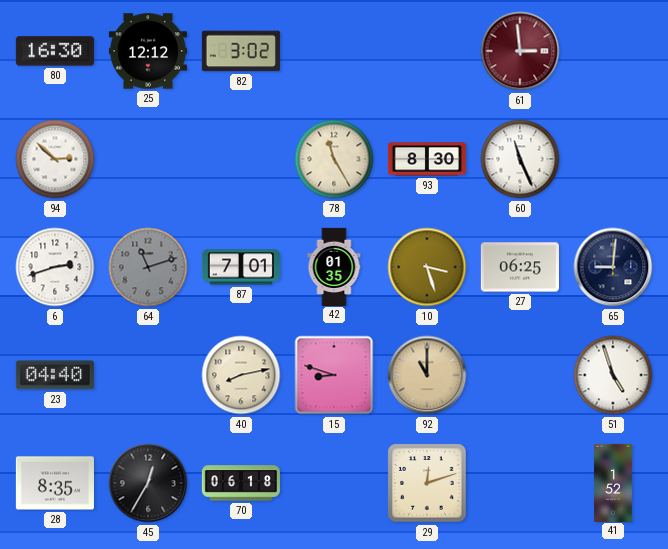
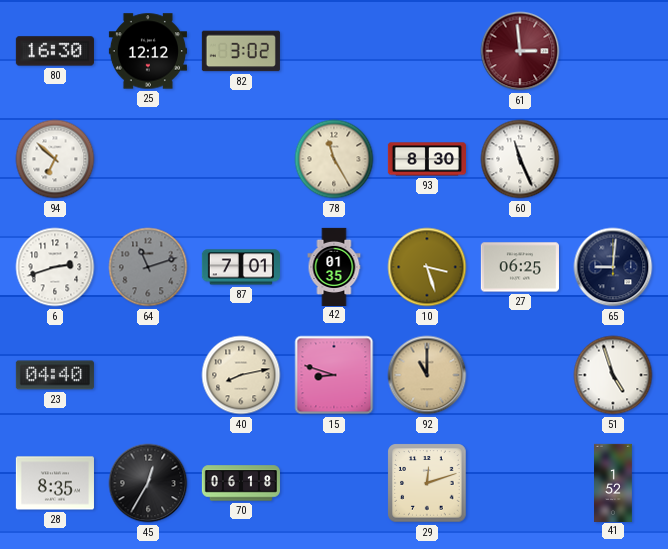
94: 2:52 -> 6:52
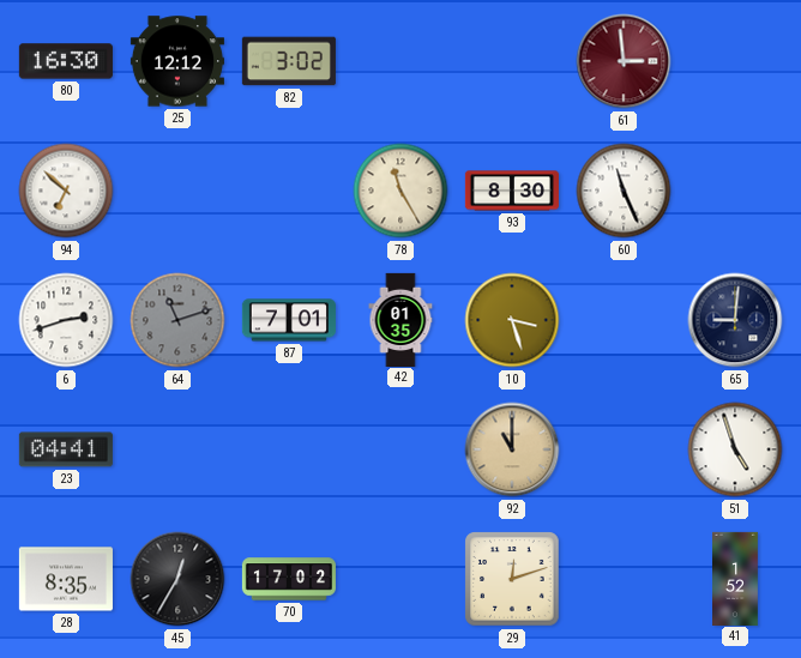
27: 06:25 -> none
23: 04:40 -> 04:41
40: 8:13 -> none
15: 8:48 -> none
70: 06:18 -> 17:02
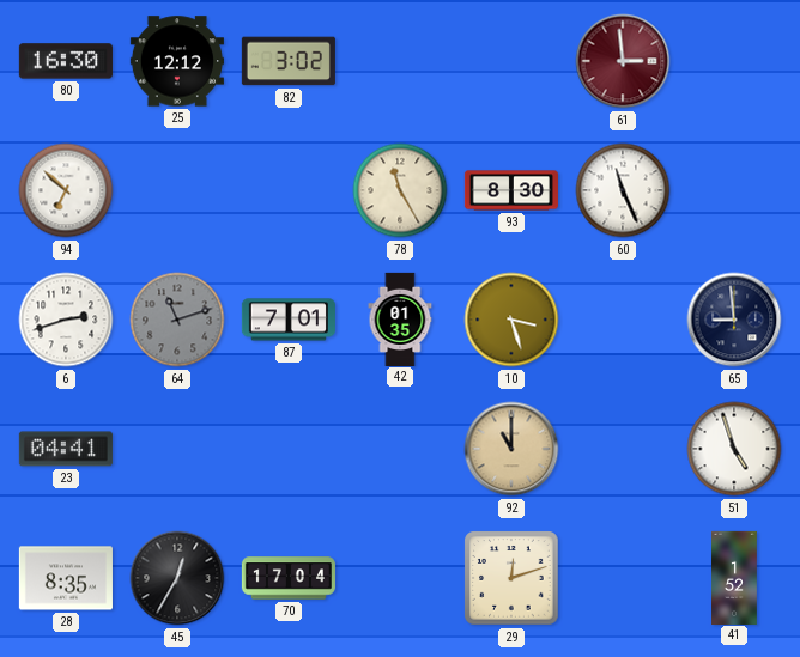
65: 9:01 -> 8:59
70: 17:02 -> 17:04
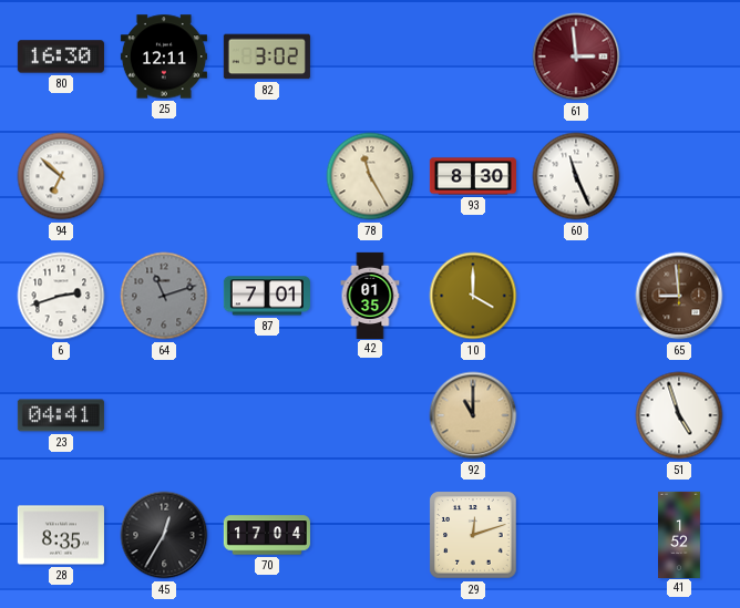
25: 12:12 -> 12:11
10: 3:27 -> 4:00
65 dial: navy -> brown
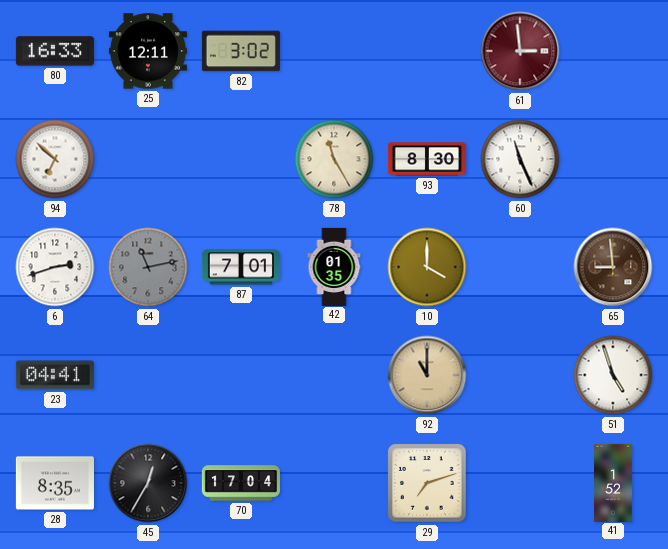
80: 16:30 -> 16:33
64: 11:12 -> 11:13
29: 12:12 -> 7:12
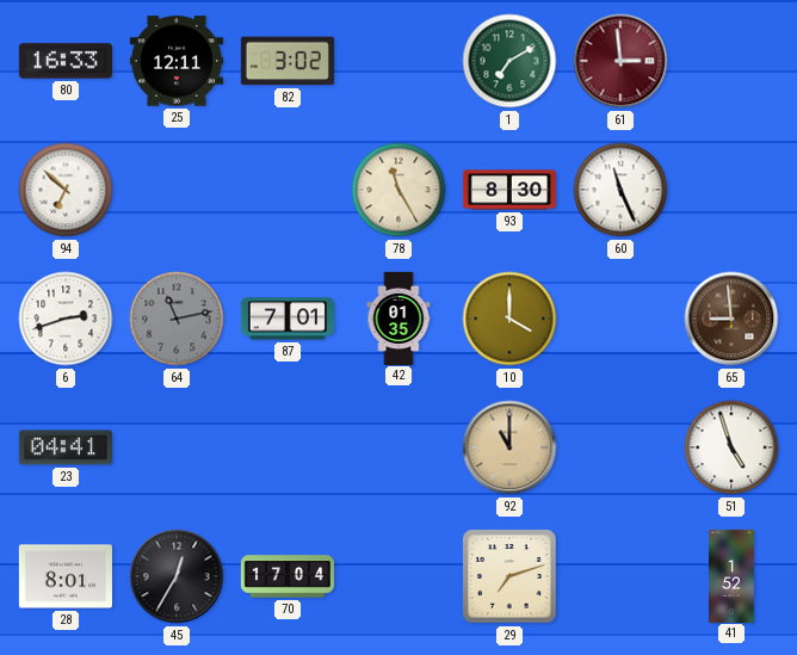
1: none -> 7:10
28: 8:35 -> 8:01
